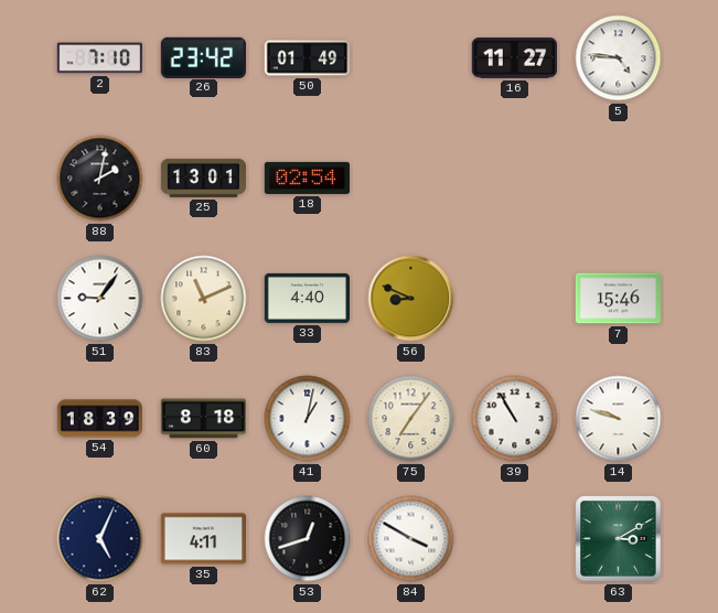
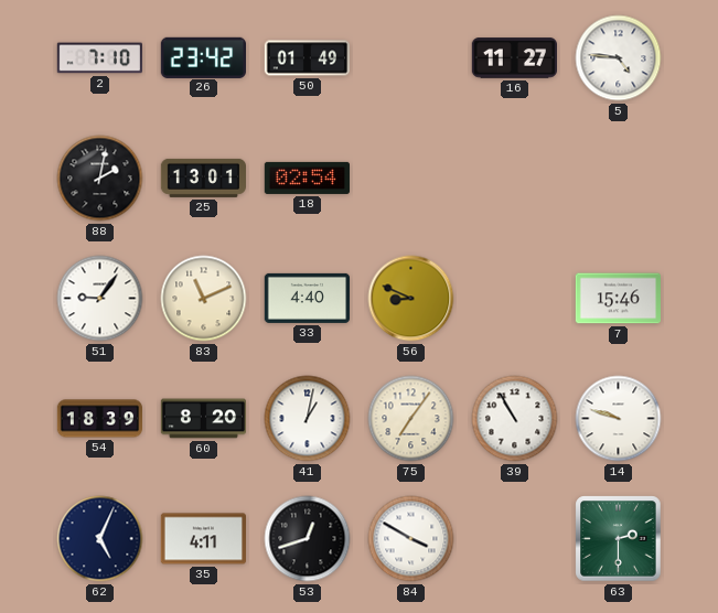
60: 8:18 -> 8:20
63: 3:10 -> 2:30
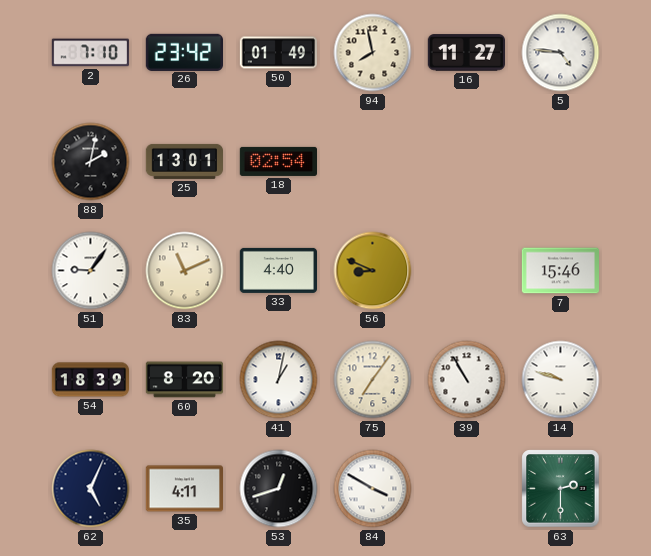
94: none -> 7:58
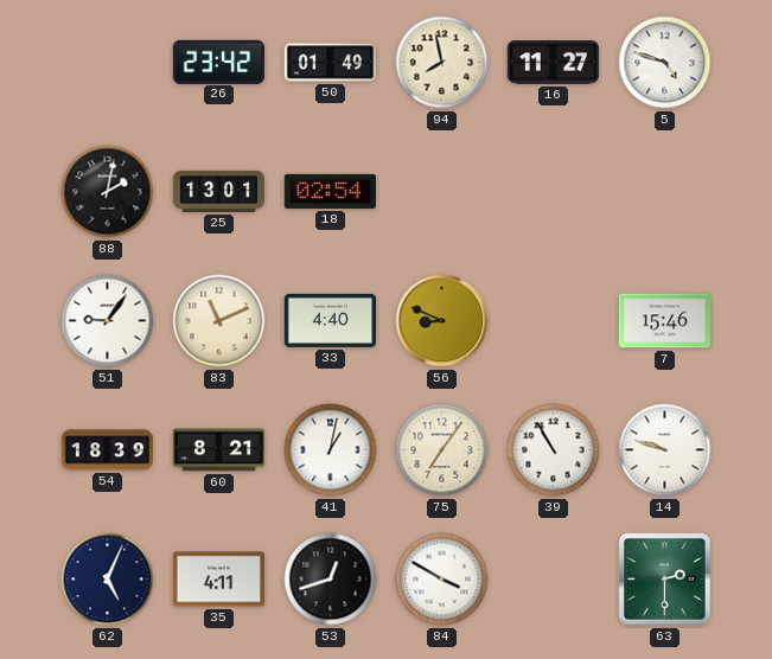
2: 7:10 -> none
5: 4:46 -> 4:48
60: 8:20 -> 8:21
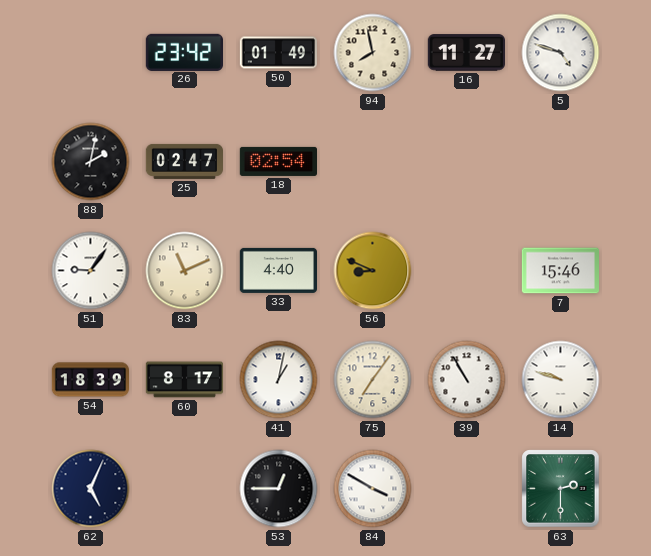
25: 13:01 -> 02:47
60: 8:21 -> 8:17
35: 4:11 -> none
53: 12:42 -> 12:45
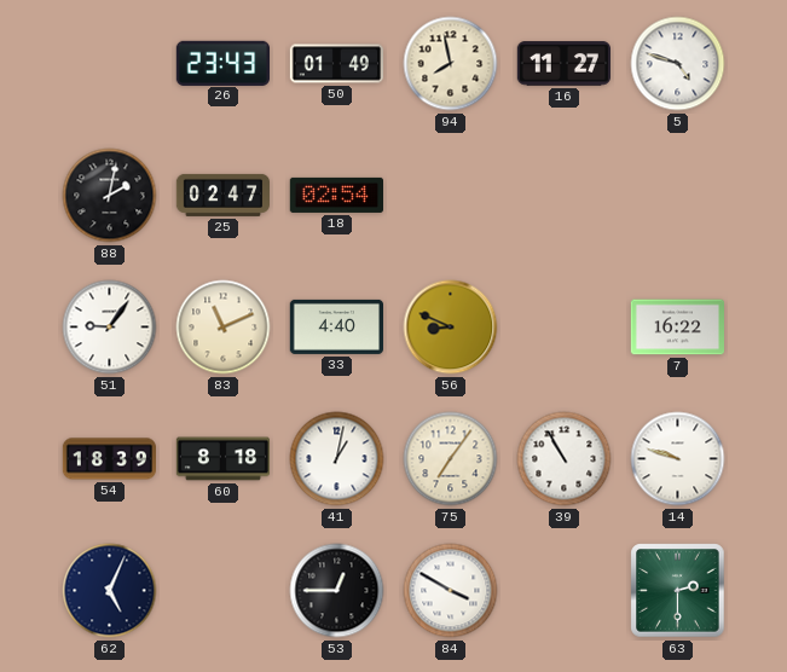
26: 23:42 -> 23:43
7: 15:46 -> 16:22
60: 8:17 -> 8:18
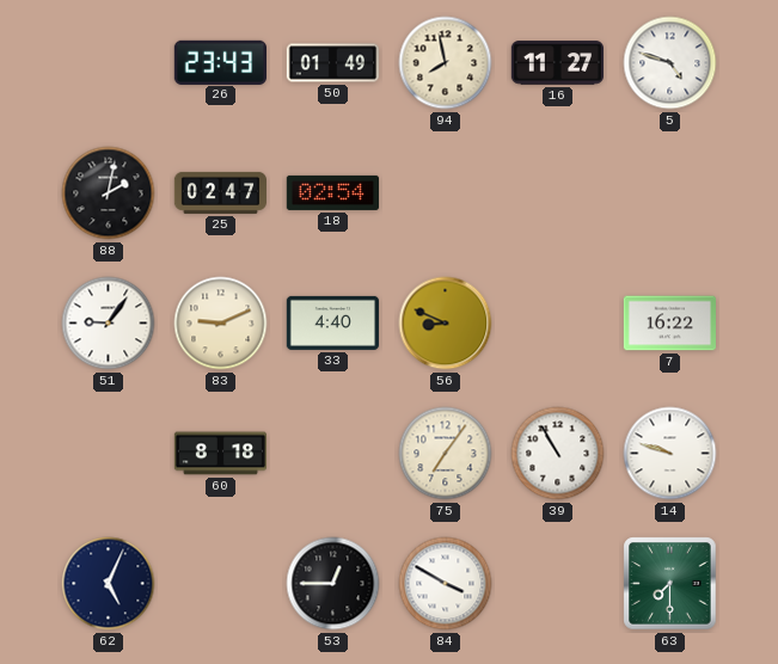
83: 11:11 -> 9:11
54: 18:39 -> none
41: 1:02 -> none
63: 2:30 -> 7:30
